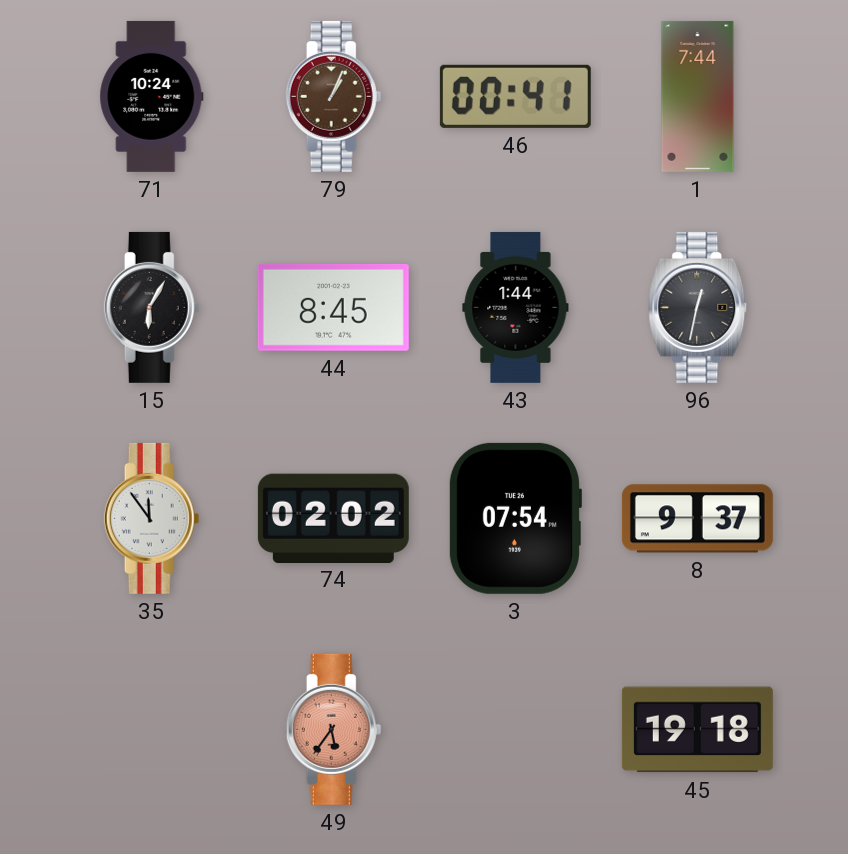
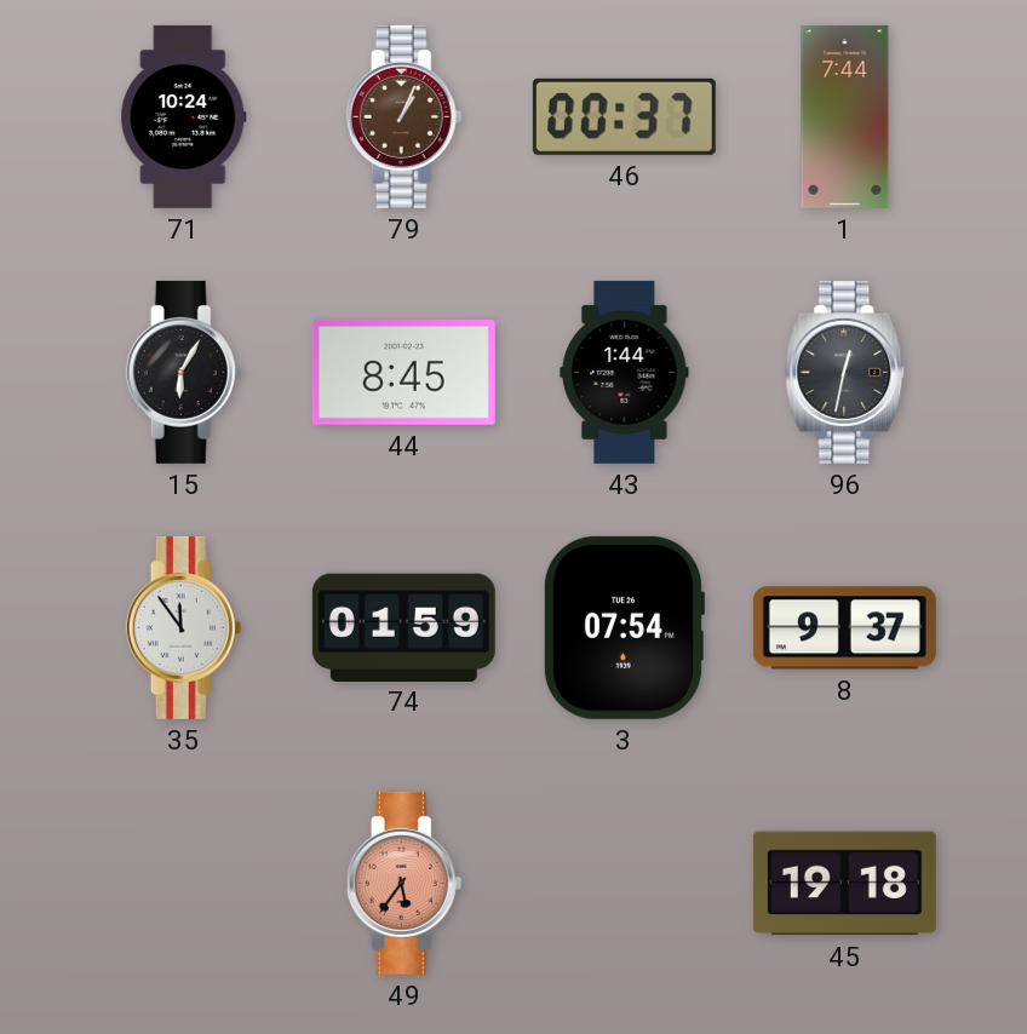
46: 00:41 -> 00:37
74: 02:02 -> 01:59
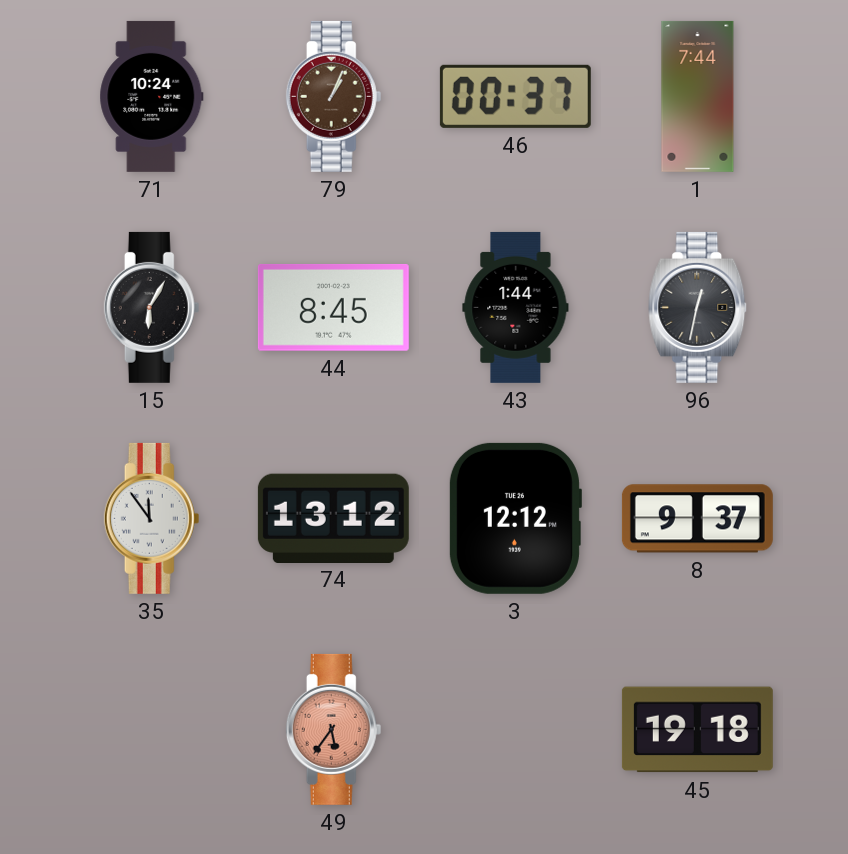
74: 01:59 -> 13:12
3: 07:54 -> 12:12
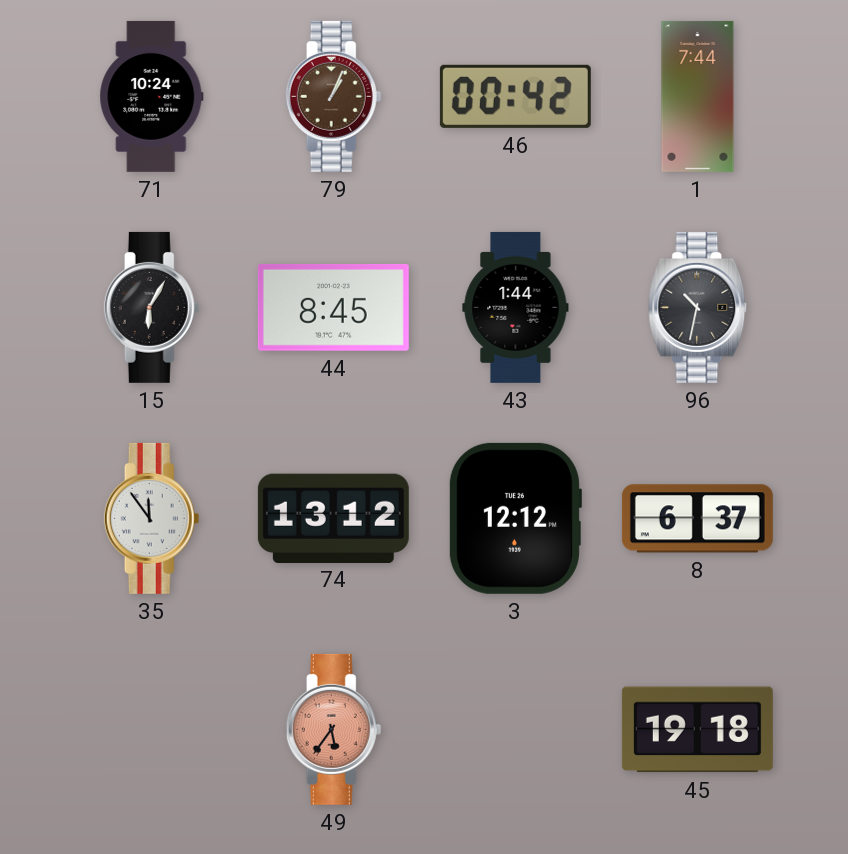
46: 00:37 -> 00:42
96: 12:32 -> 10:32
8: 9:37 -> 6:37
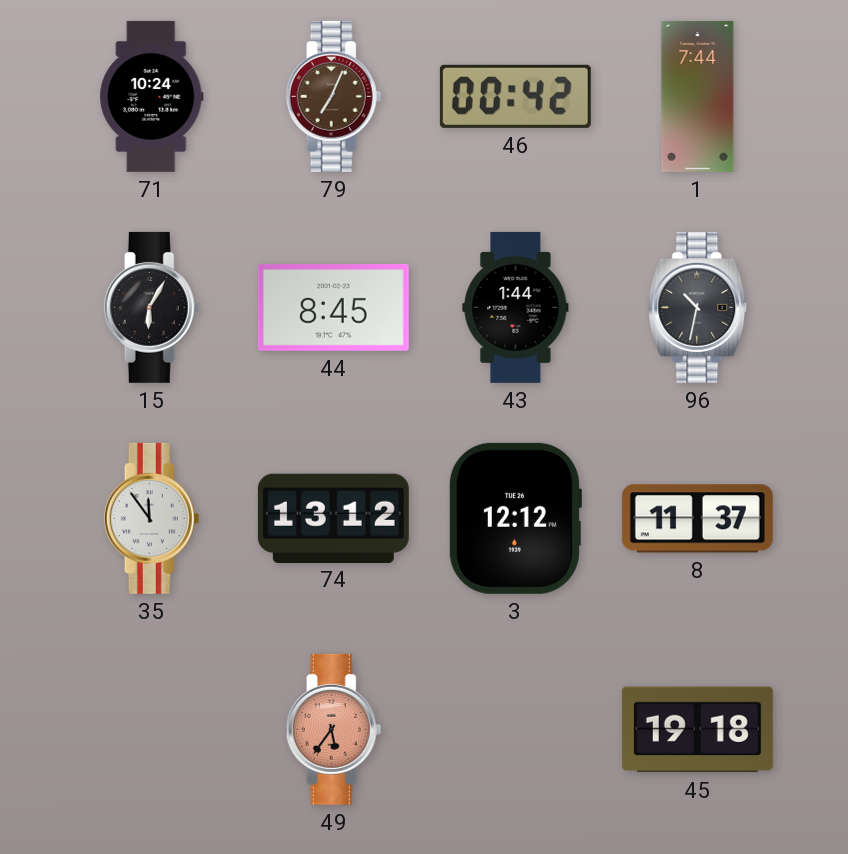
79: 1:04 -> 7:04
8: 6:37 -> 11:37
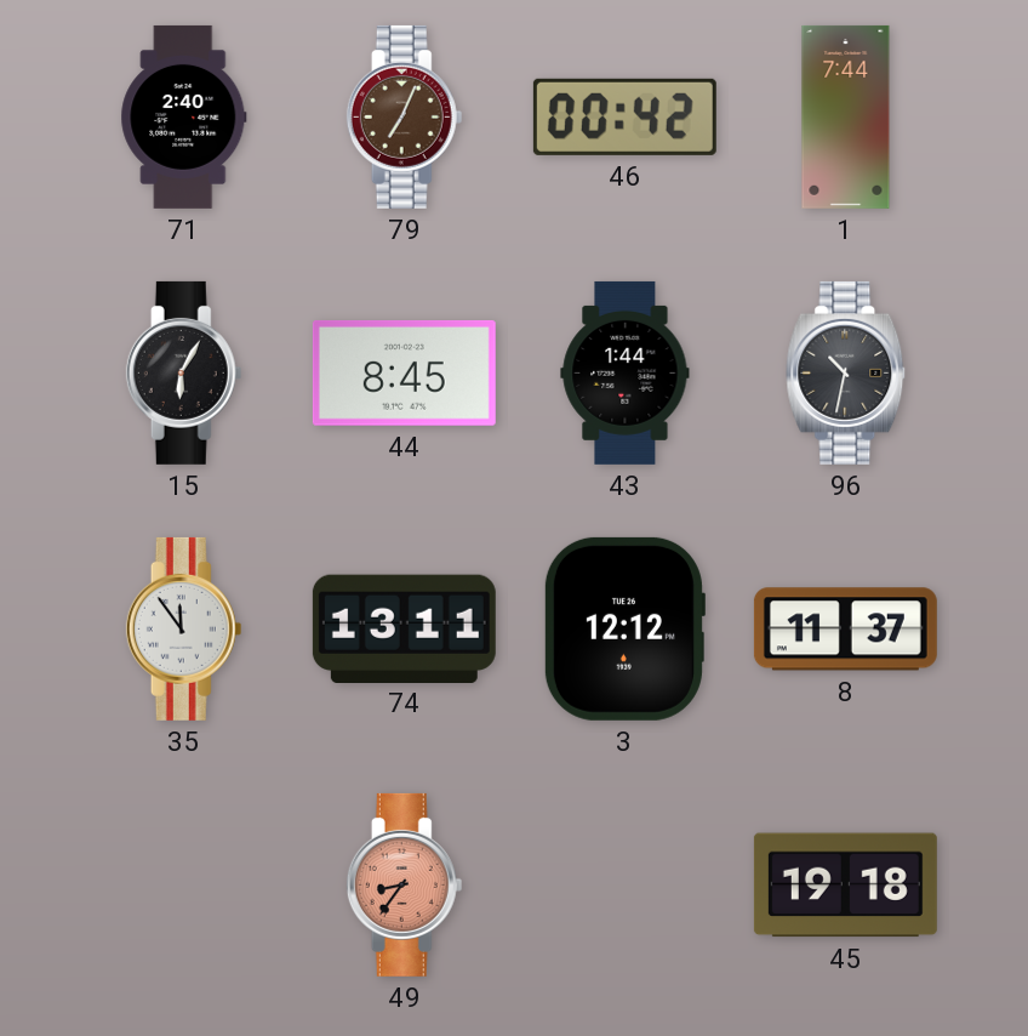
71: 10:24 -> 2:40
74: 13:12 -> 13:11
49: 5:36 -> 8:36
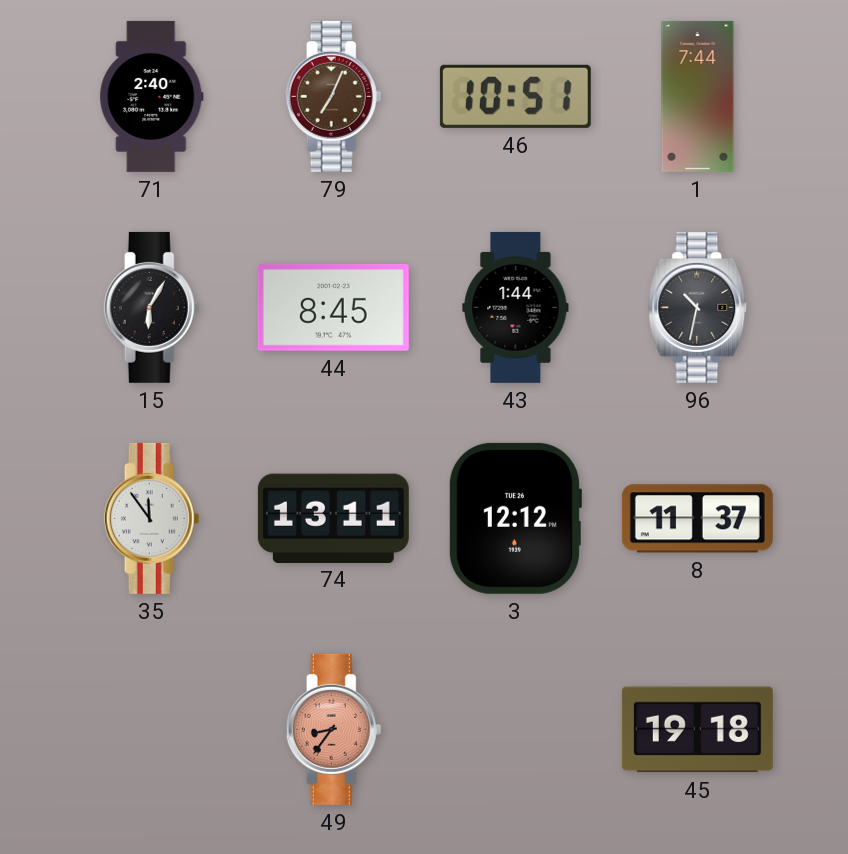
46: 00:42 -> 10:51
